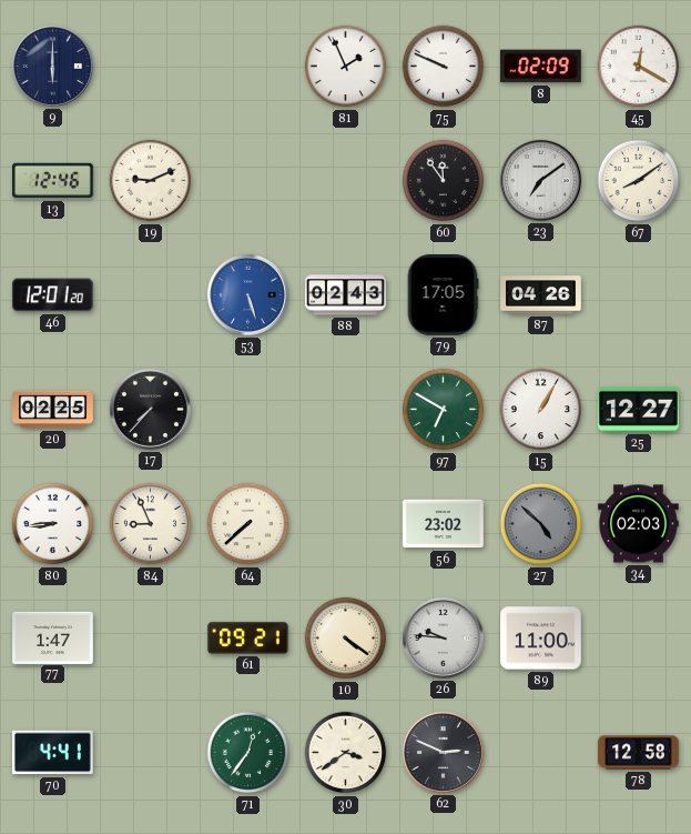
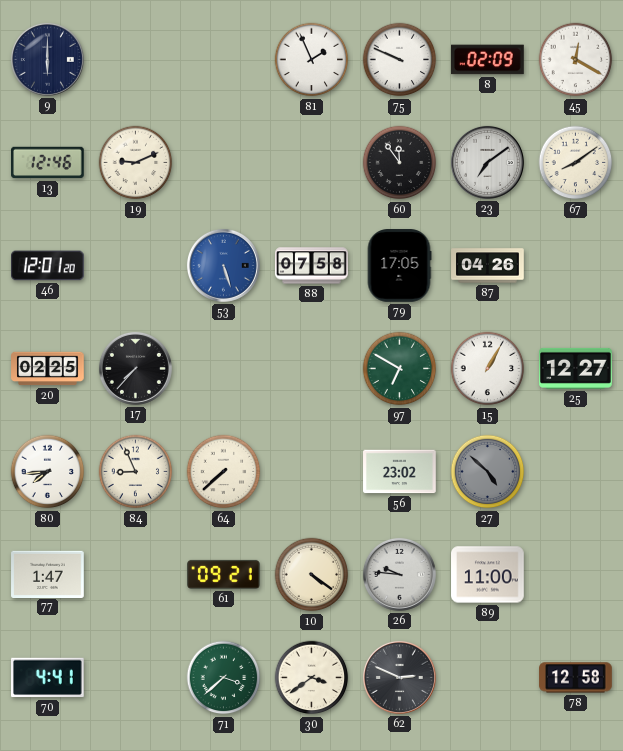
88: 02:43 -> 07:58
80: 8:44 -> 7:44
34: 02:03 -> none
71: 12:36 -> 3:38
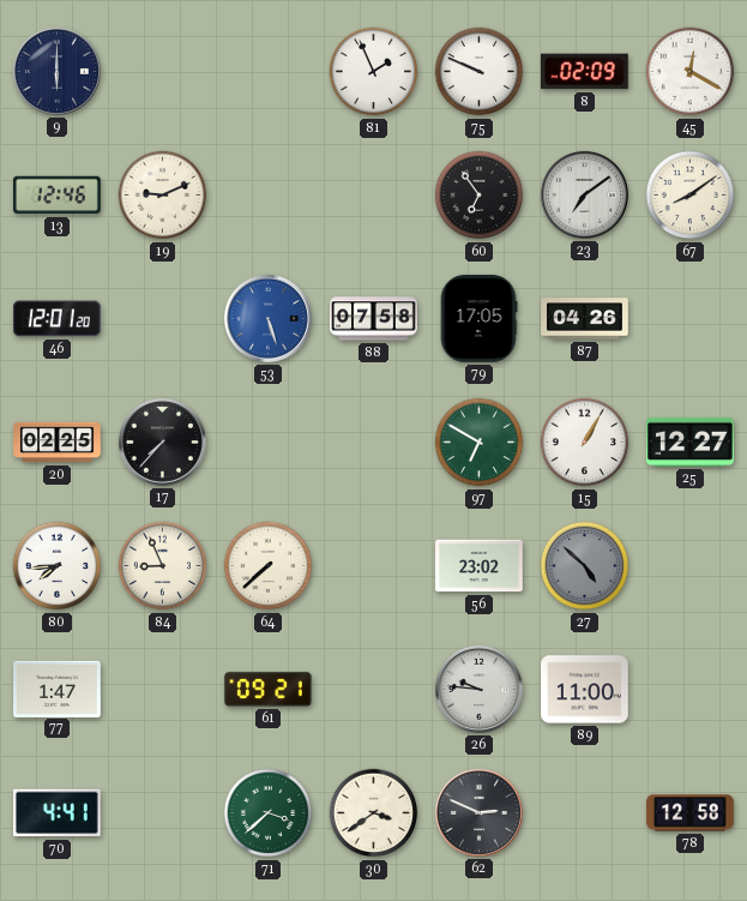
60: 11:54 -> 6:54
10: 4:21 -> none
